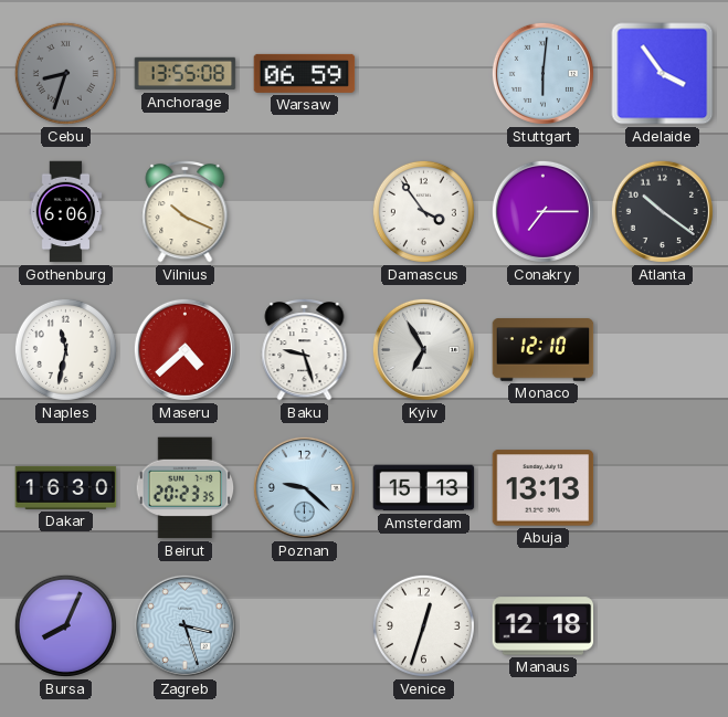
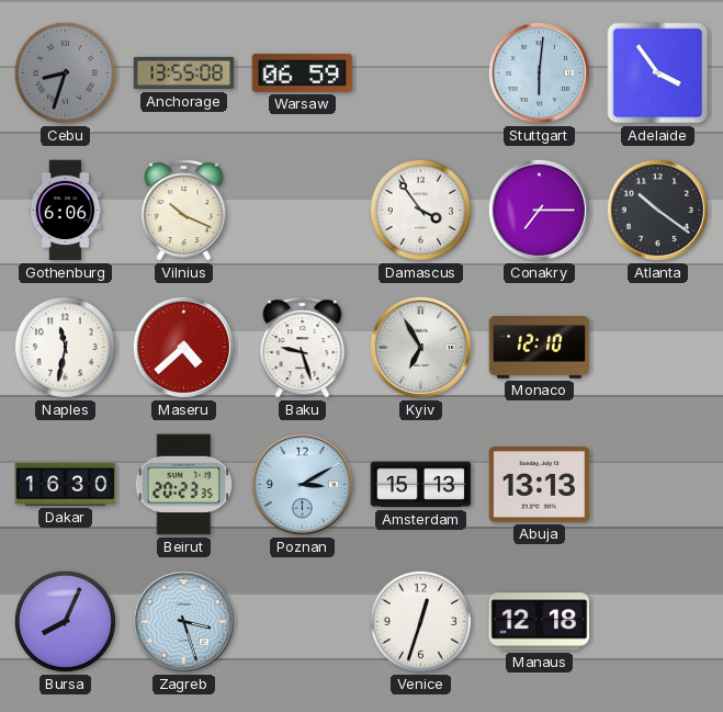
Poznan: 9:22 -> 3:10
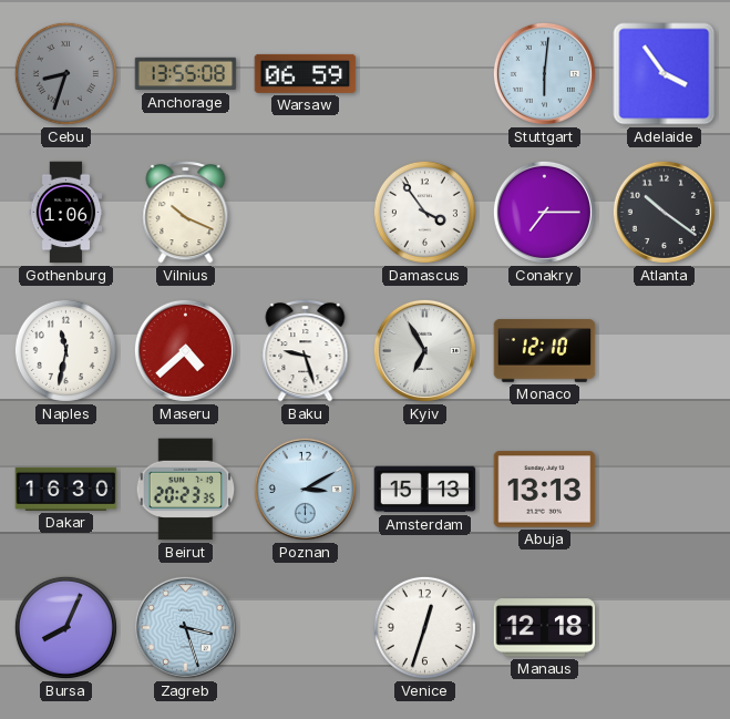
Gothenburg: 6:06 -> 1:06
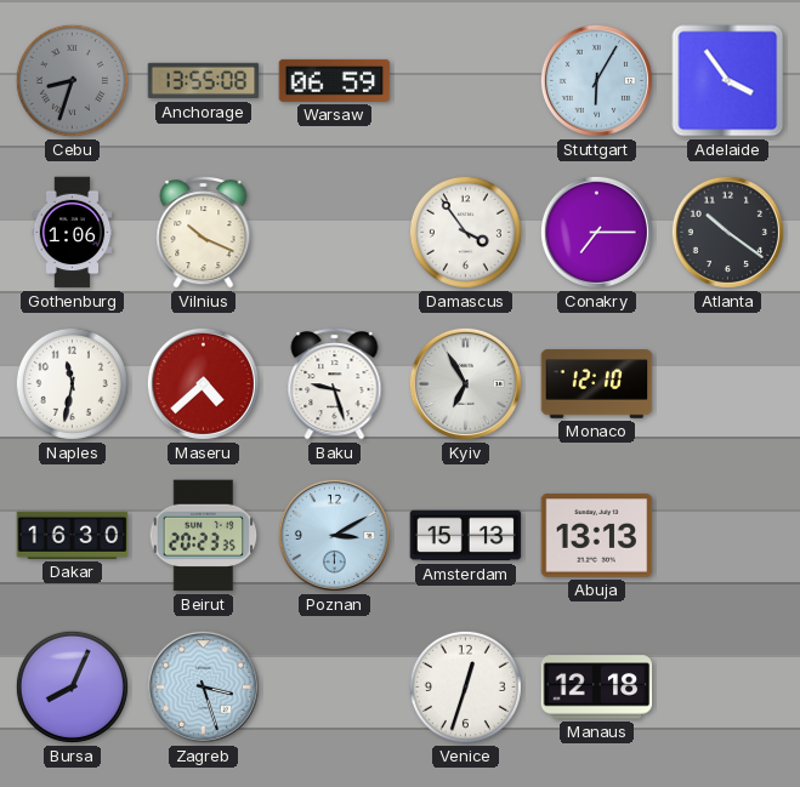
Stuttgart: 6:01 -> 6:05
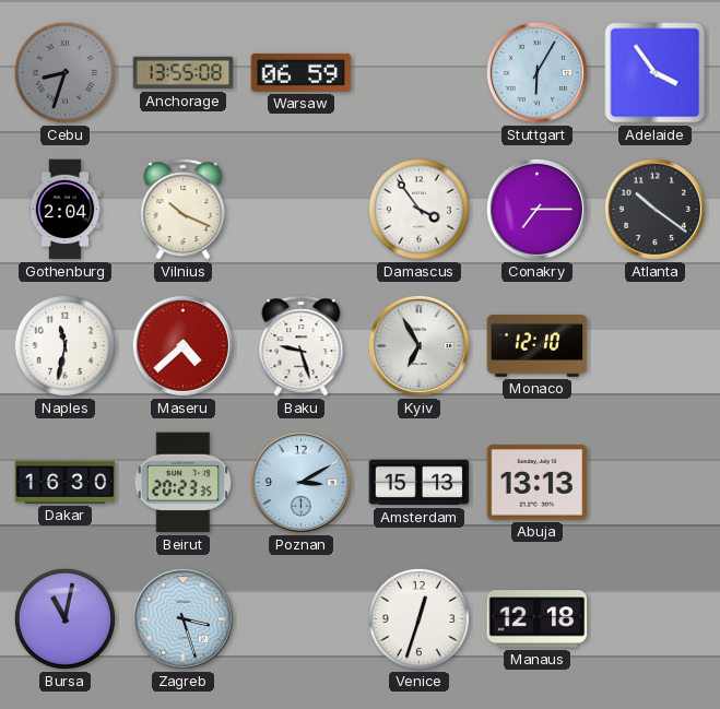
Gothenburg: 1:06 -> 2:04
Bursa: 8:04 -> 11:02
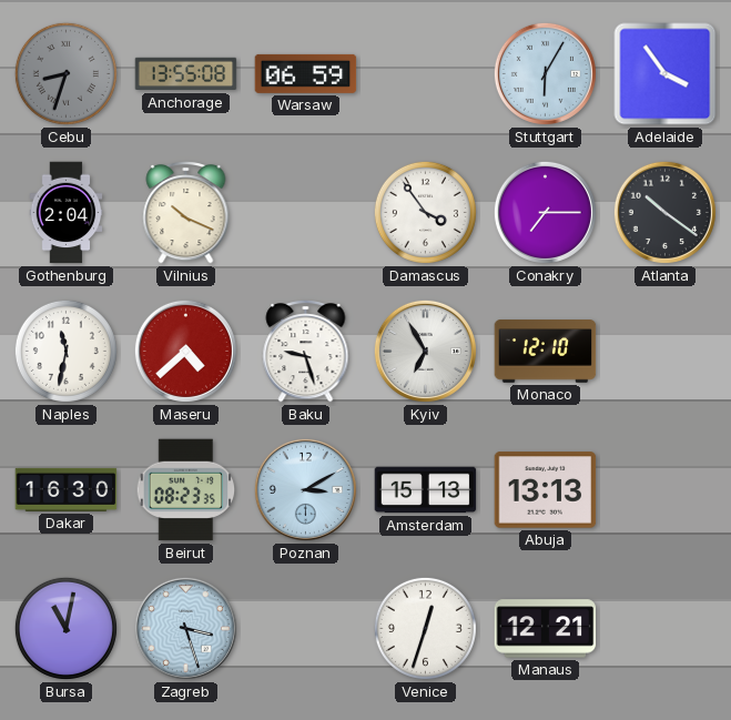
Beirut: 20:23 -> 08:23
Manaus: 12:18 -> 12:21
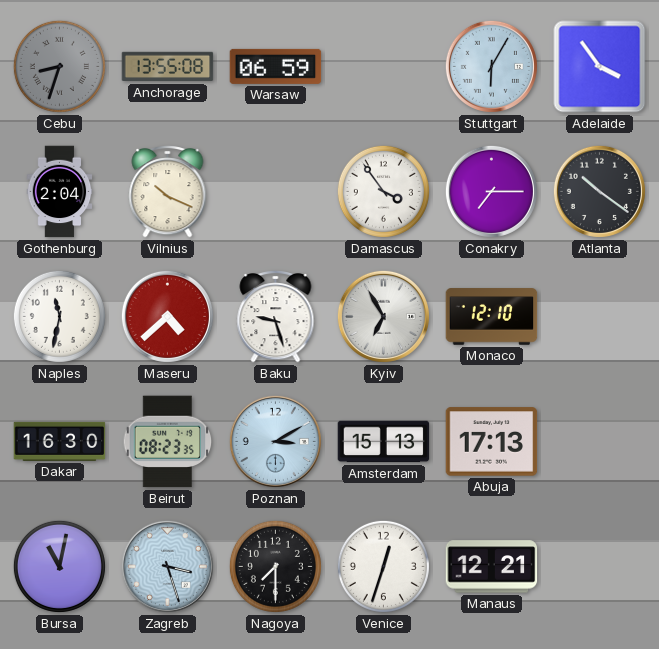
Abuja: 13:13 -> 17:13
Nagoya: none -> 7:30
